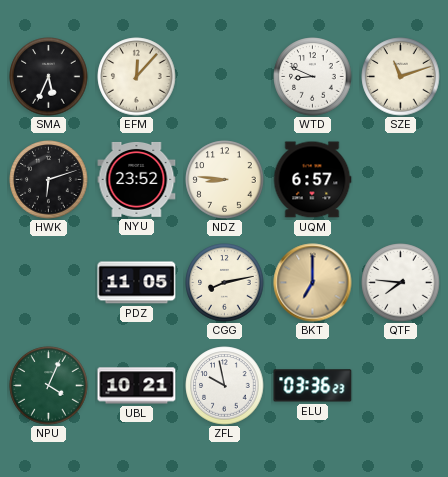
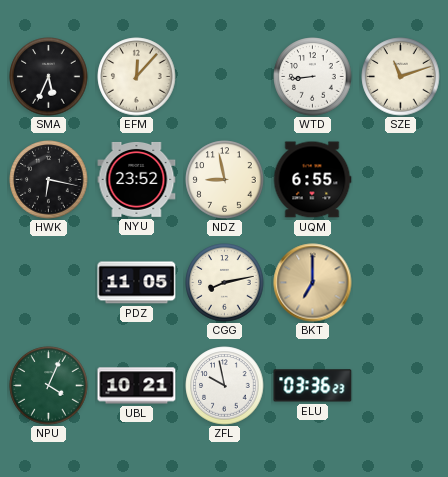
WTD: 8:49 -> 8:44
HWK: 6:12 -> 6:17
NDZ: 8:46 -> 8:58
UQM: 6:57 -> 6:55
QTF: 7:46 -> none
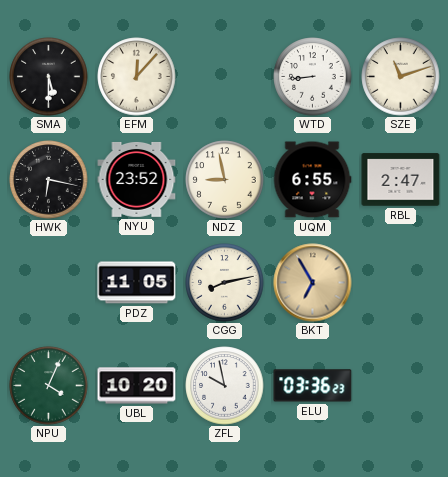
SMA: 5:34 -> 5:30
RBL: none -> 2:47
BKT: 7:00 -> 6:55
UBL: 10:21 -> 10:20
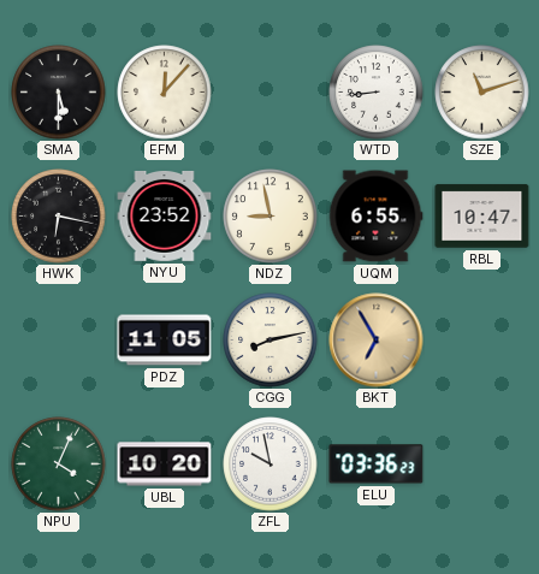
RBL: 2:47 -> 10:47
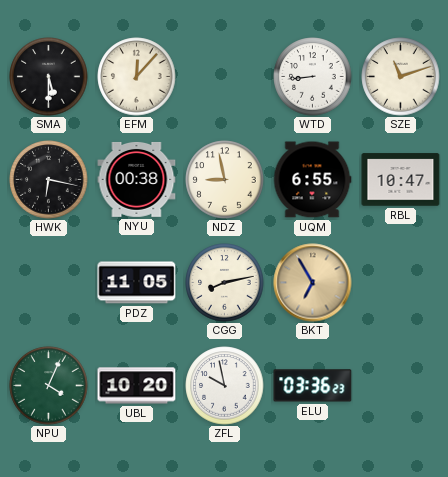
NYU: 23:52 -> 00:38
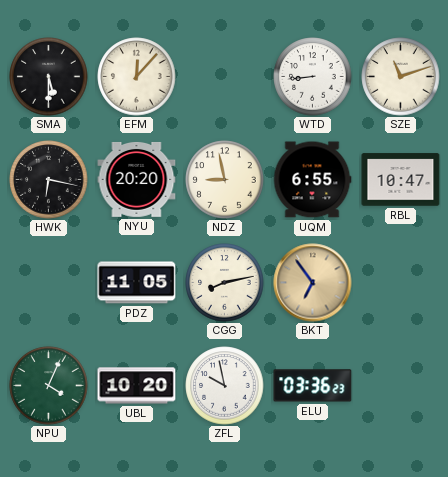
NYU: 00:38 -> 20:20
BKT: 6:55 -> 6:54
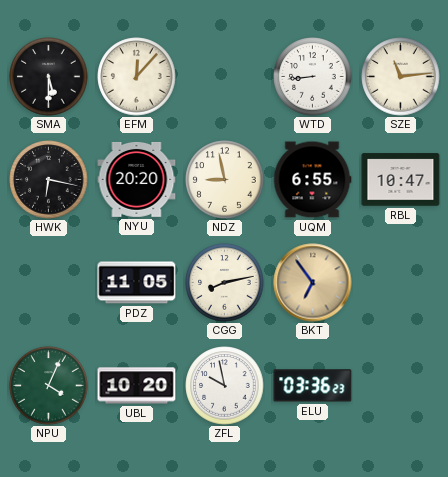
SZE: 11:12 -> 11:14
